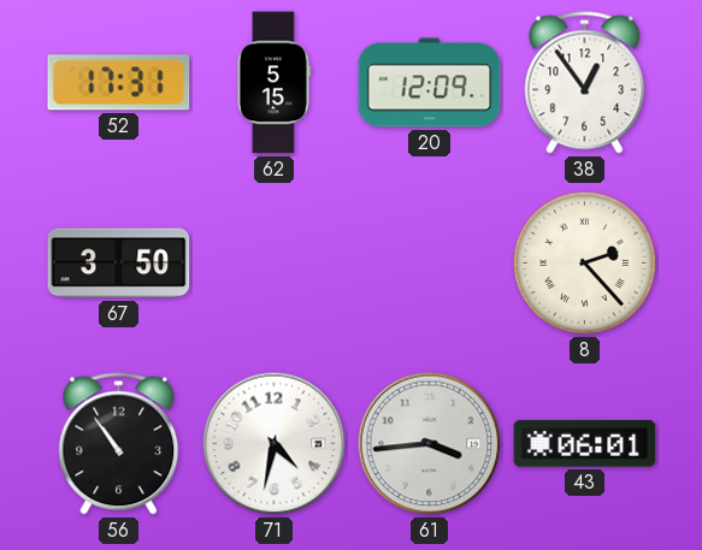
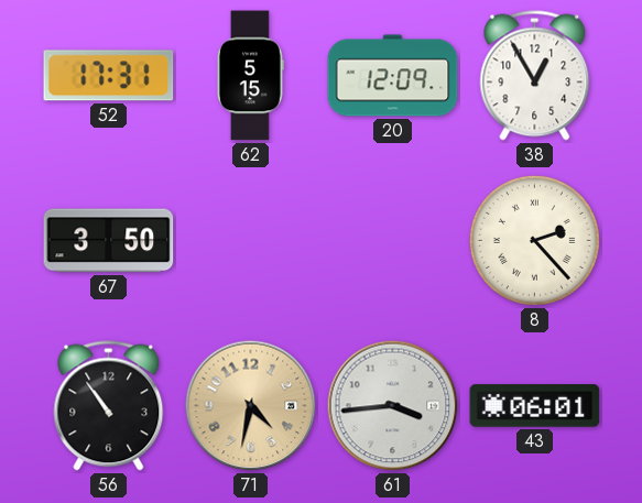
38: 12:54 -> 12:55
71 dial: white -> champagne
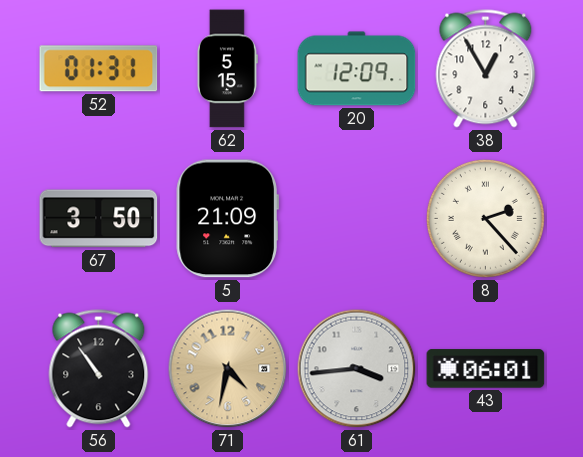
52: 17:31 -> 01:31
5: none -> 21:09
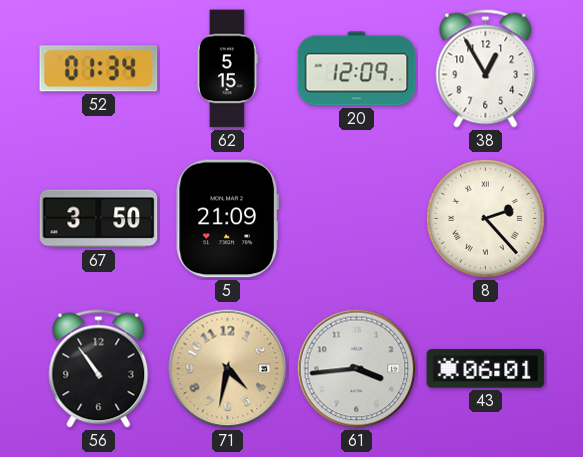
52: 01:31 -> 01:34
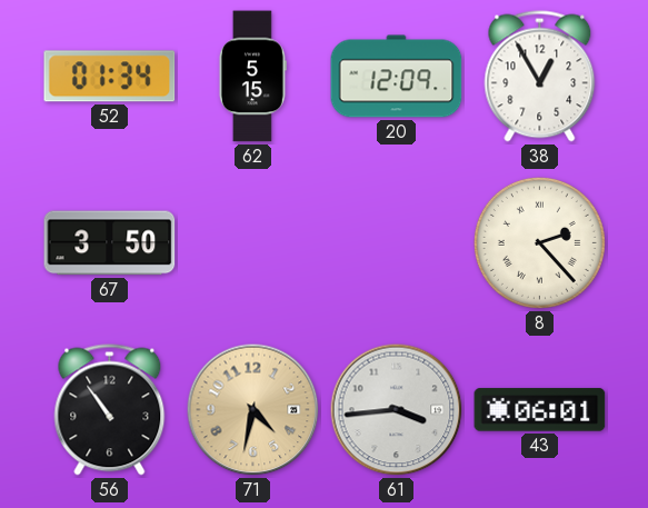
5: 21:09 -> none
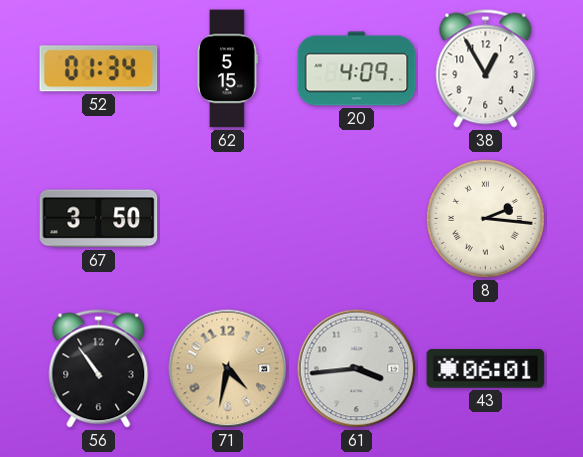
20: 12:09 -> 4:09
8: 2:23 -> 2:16
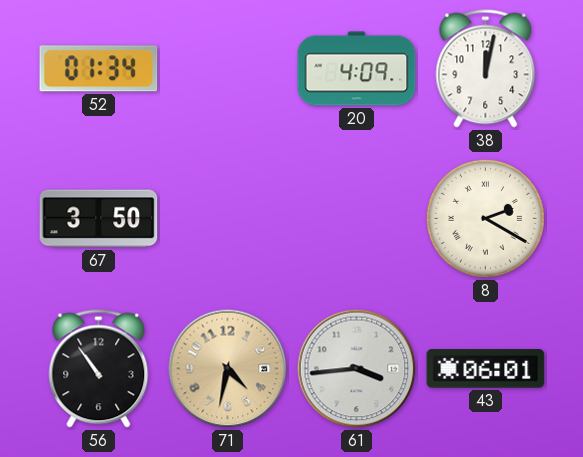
62: 5:15 -> none
38: 12:55 -> 12:02
8: 2:16 -> 2:20
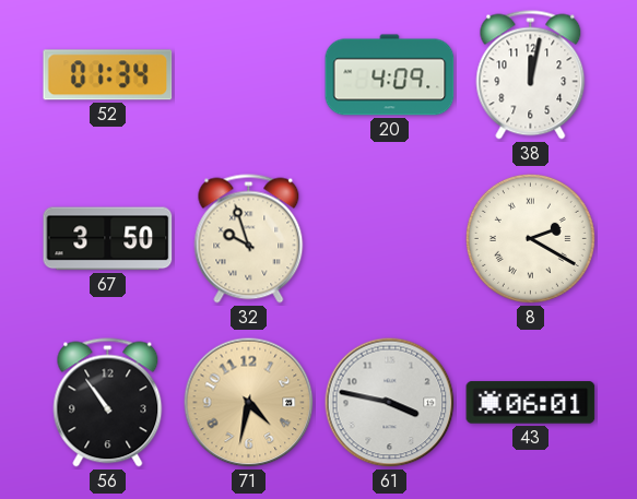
32: none -> 9:57
61: 3:44 -> 3:47
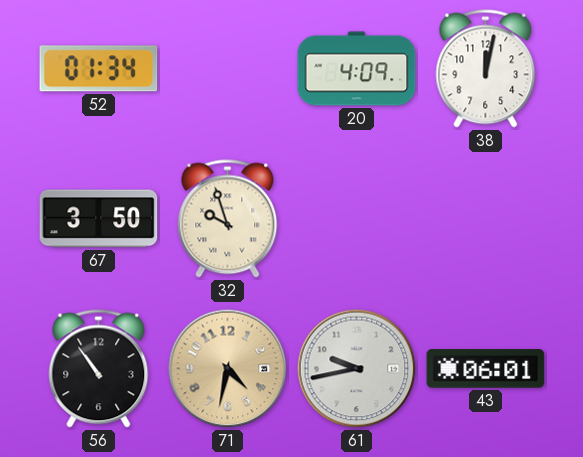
8: 2:20 -> none
61: 3:47 -> 9:43
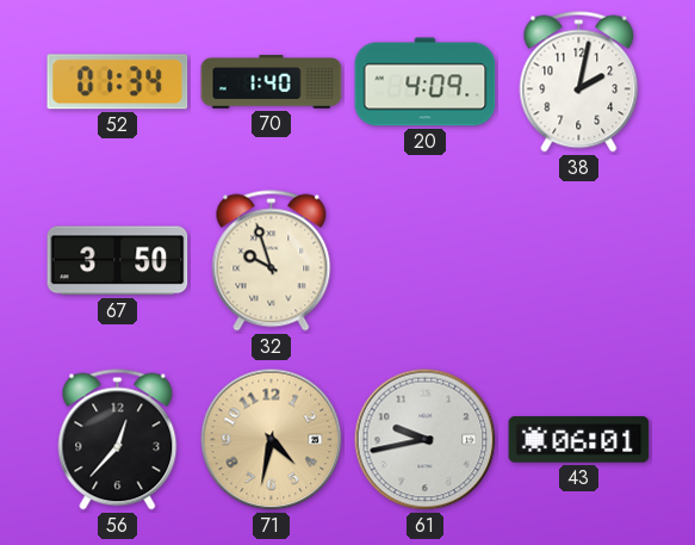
70: none -> 1:40
38: 12:02 -> 2:02
56: 10:54 -> 12:37
